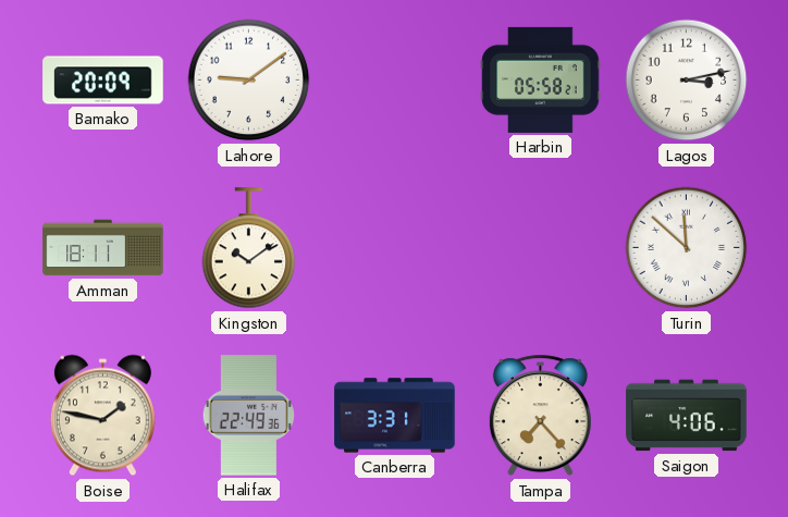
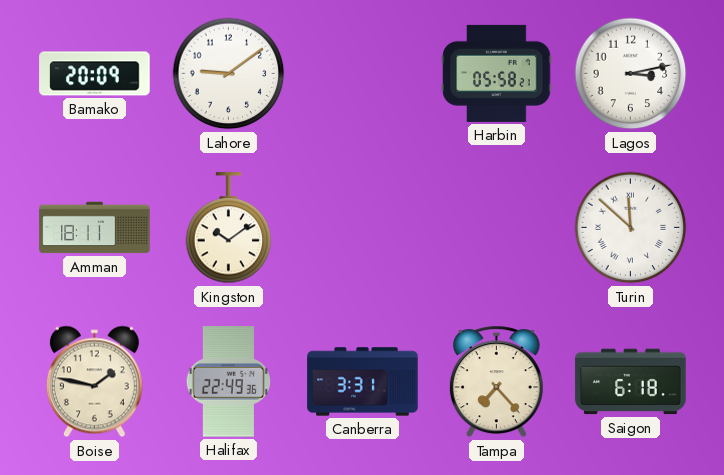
Saigon: 4:06 -> 6:18
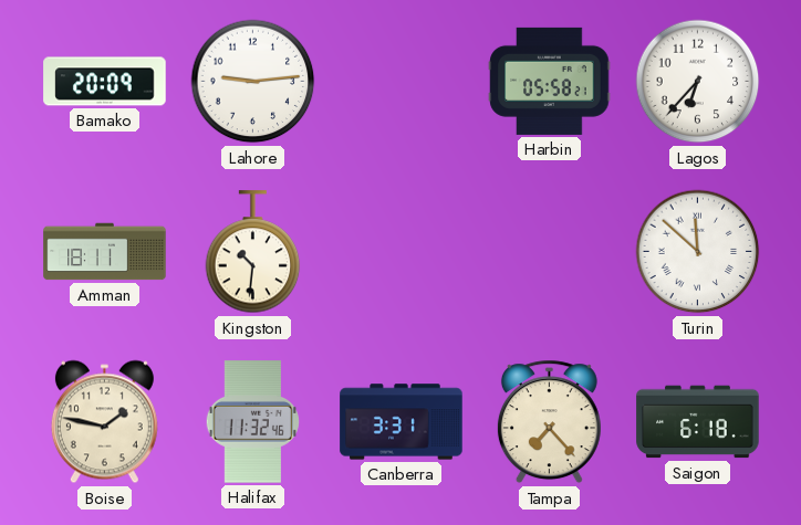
Lahore: 9:09 -> 9:14
Lagos: 3:13 -> 6:37
Kingston: 10:09 -> 10:31
Halifax: 22:49 -> 11:32
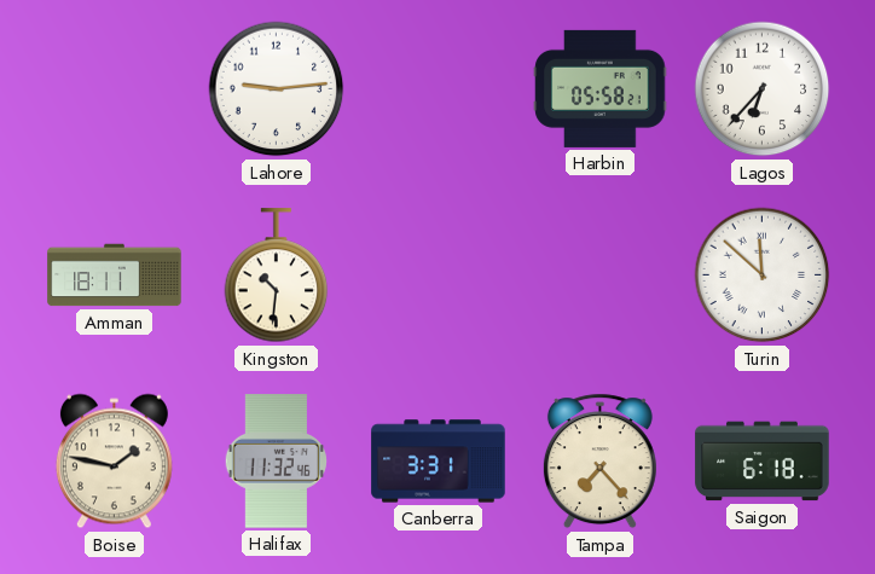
Bamako: 20:09 -> none
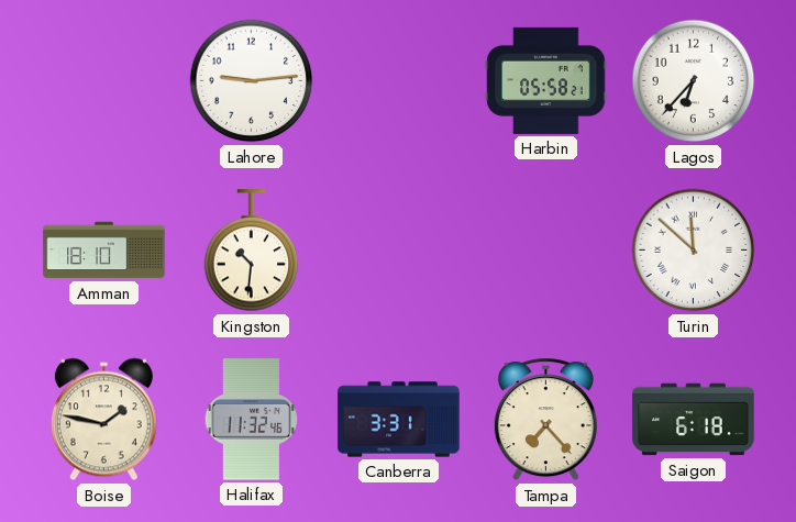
Amman: 18:11 -> 18:10
